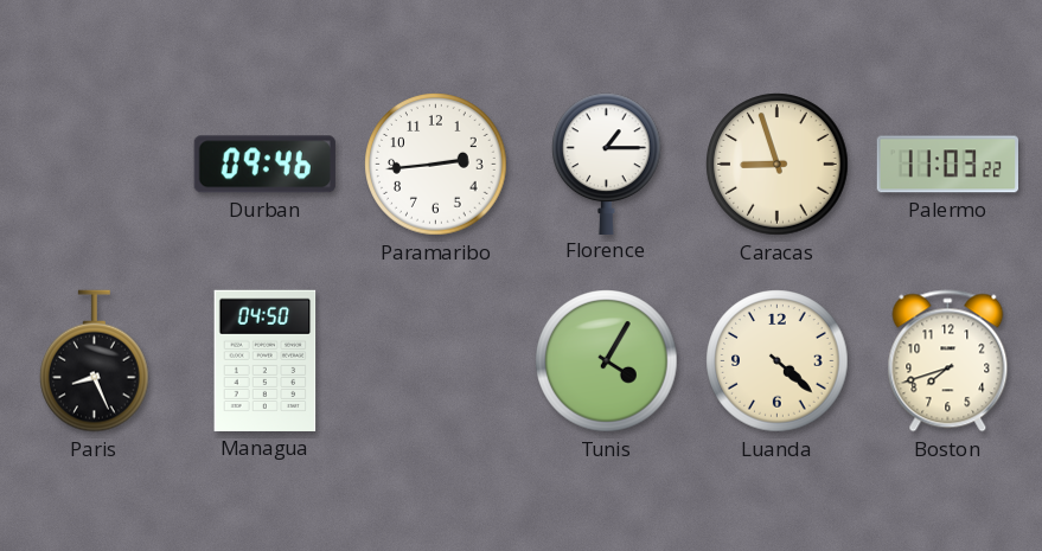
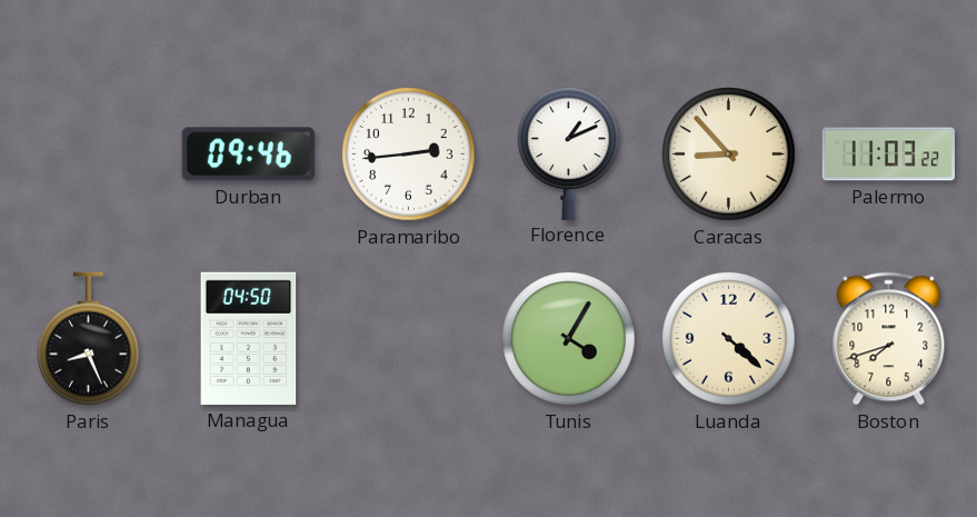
Florence: 1:15 -> 1:11
Caracas: 8:57 -> 8:53
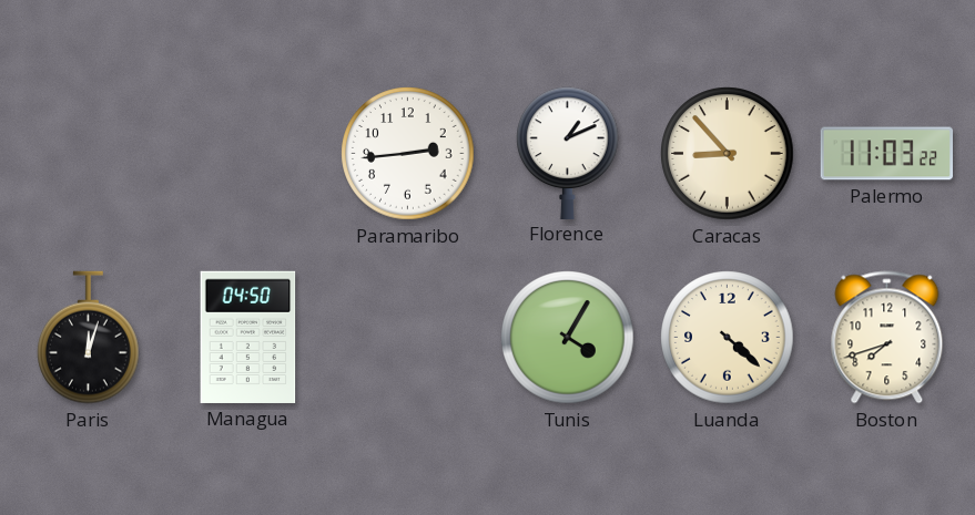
Durban: 09:46 -> none
Paris: 8:26 -> 12:03
